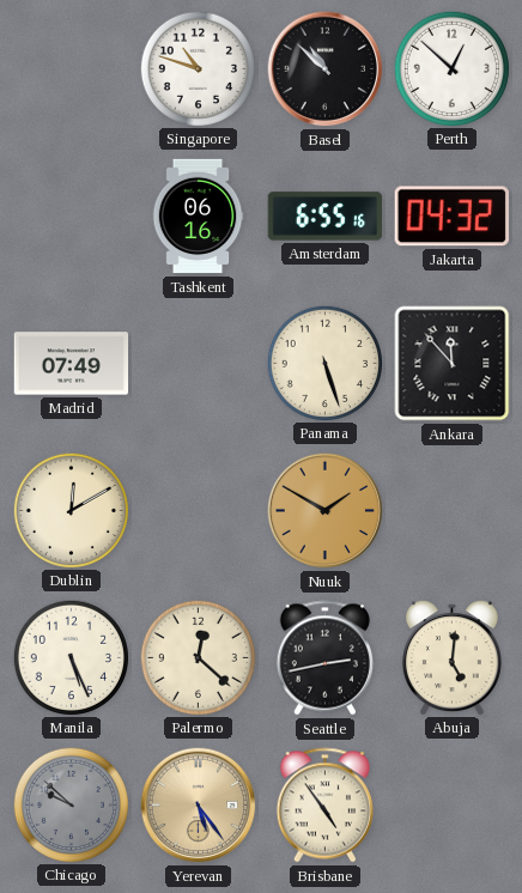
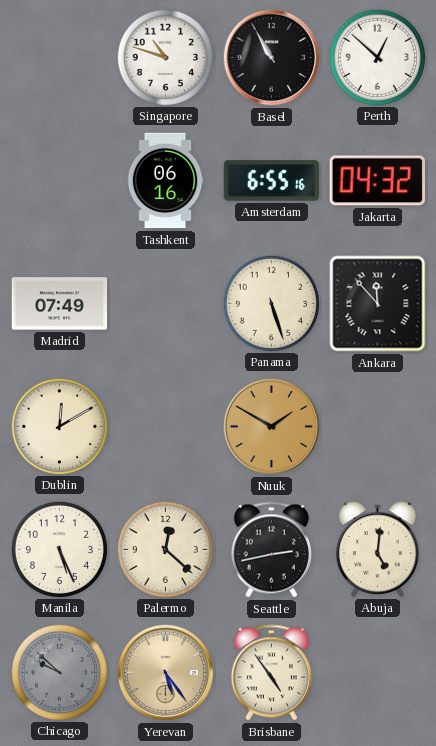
Basel: 10:52 -> 10:55
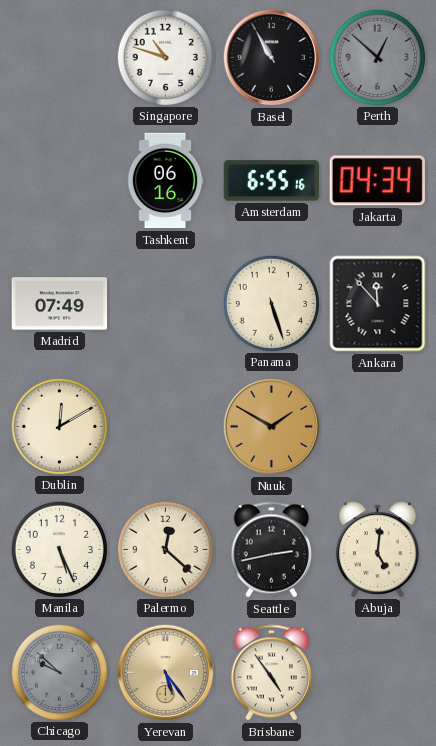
Perth dial: white -> grey
Jakarta: 04:32 -> 04:34
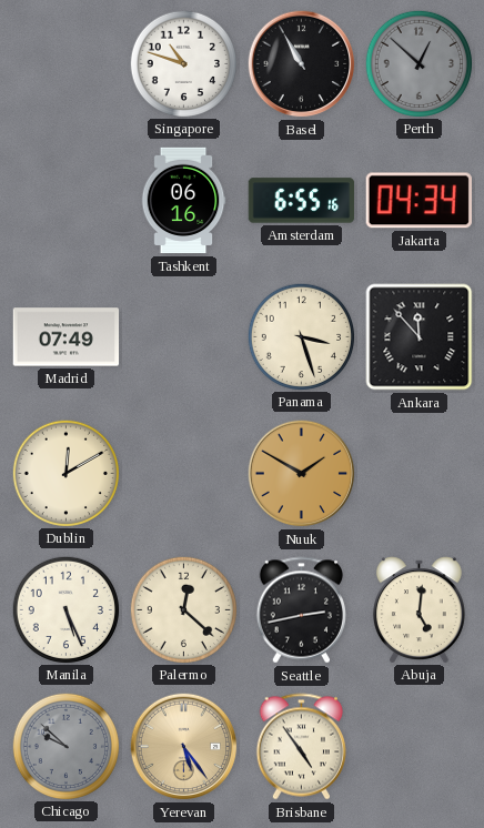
Panama: 5:27 -> 3:27
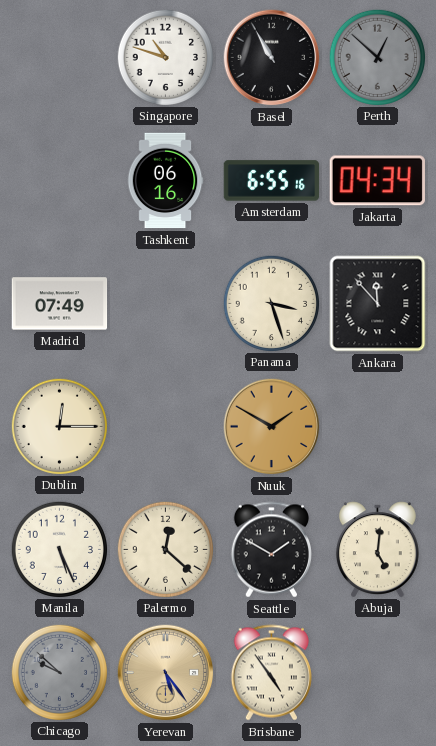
Dublin: 12:10 -> 12:15
Seattle: 2:43 -> 1:50
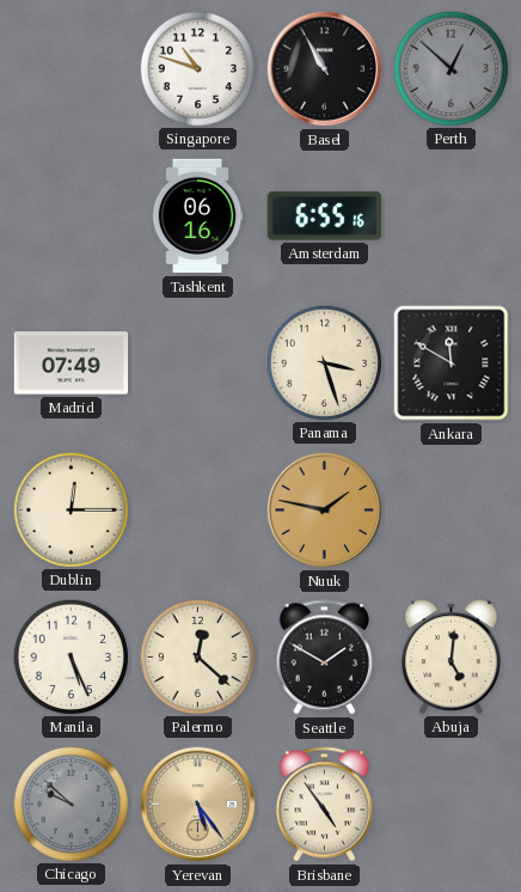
Jakarta: 04:34 -> none
Ankara: 11:53 -> 11:50
Nuuk: 1:50 -> 1:47
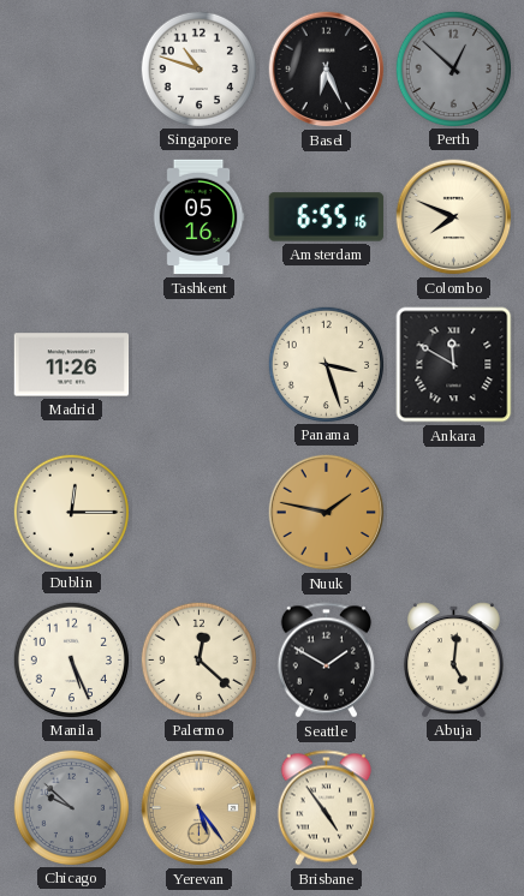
Basel: 10:55 -> 6:26
Tashkent: 06:16 -> 05:16
Colombo: none -> 7:49
Madrid: 07:49 -> 11:26
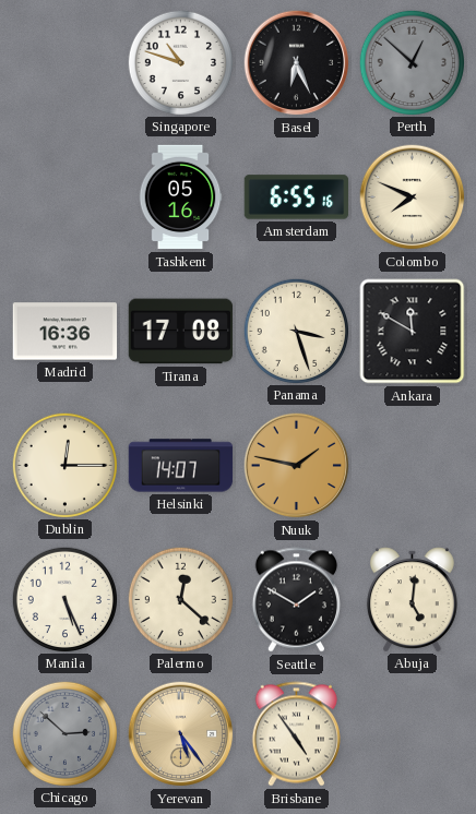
Madrid: 11:26 -> 16:36
Tirana: none -> 17:08
Helsinki: none -> 14:07
Chicago: 9:52 -> 2:52
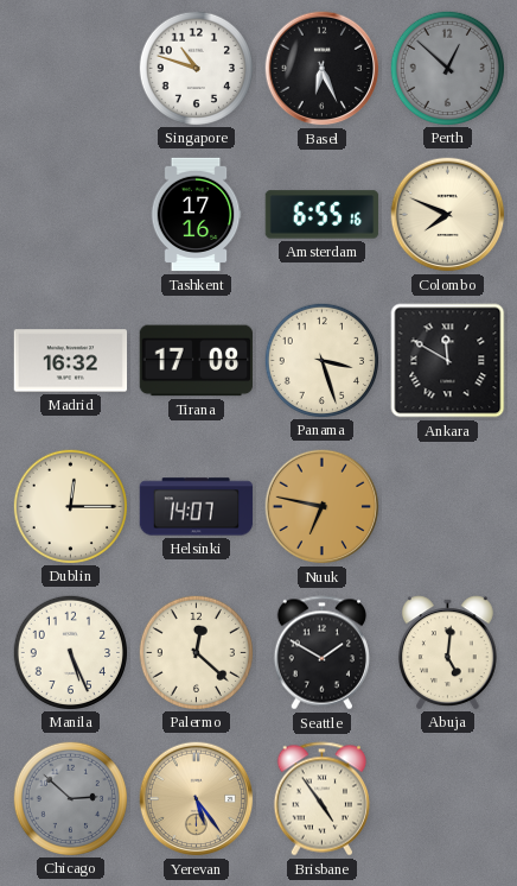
Tashkent: 05:16 -> 17:16
Madrid: 16:36 -> 16:32
Nuuk: 1:47 -> 6:47
